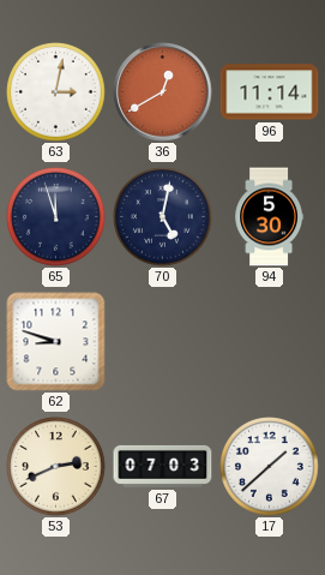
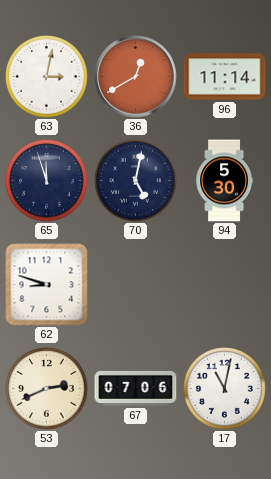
67: 07:03 -> 07:06
17: 1:38 -> 11:02
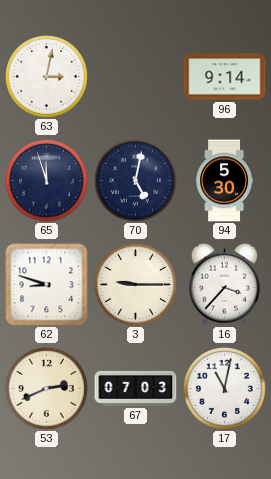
36: 12:40 -> none
96: 11:14 -> 9:14
3: none -> 9:15
16: none -> 3:37
67: 07:06 -> 07:03
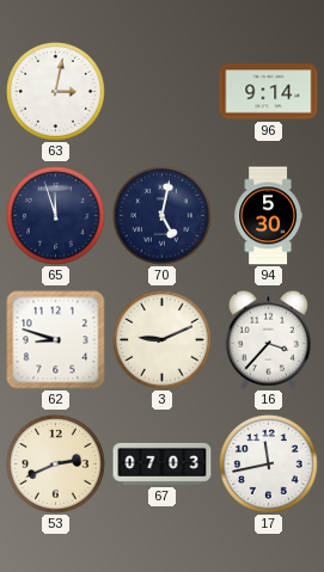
3: 9:15 -> 9:11
17: 11:02 -> 11:43
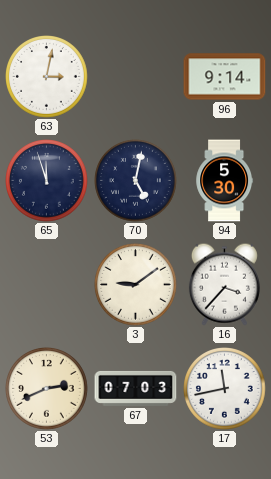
62: 8:48 -> none
3: 9:11 -> 9:09
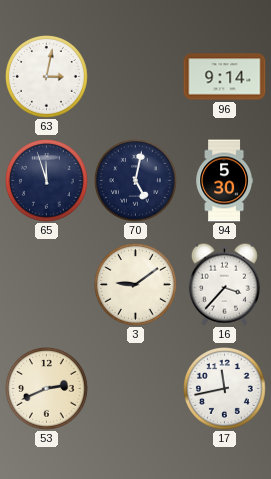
67: 07:03 -> none
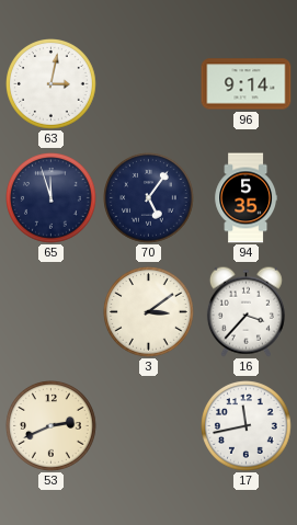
70: 5:02 -> 5:06
94: 5:30 -> 5:35
3: 9:09 -> 3:09
